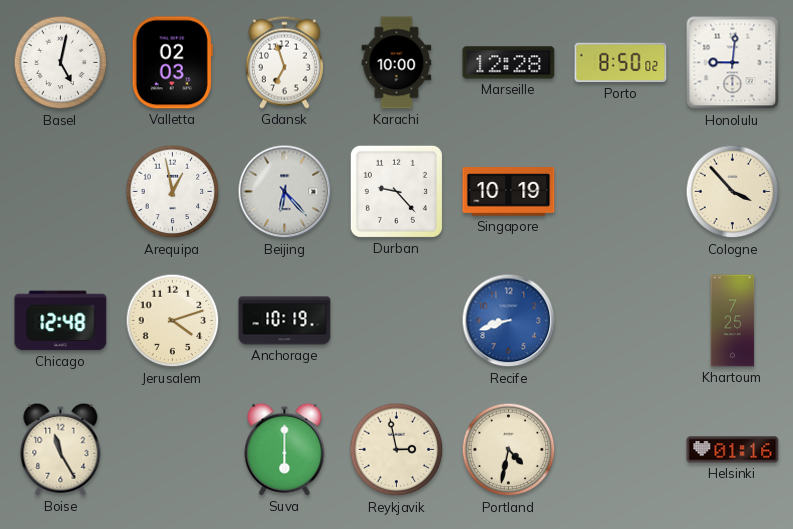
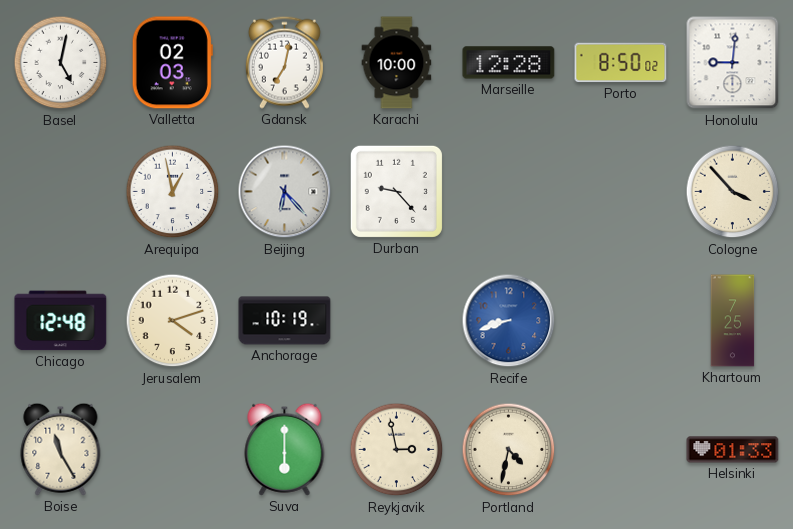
Gdansk: 6:57 -> 7:02
Singapore: 10:19 -> none
Helsinki: 01:16 -> 01:33
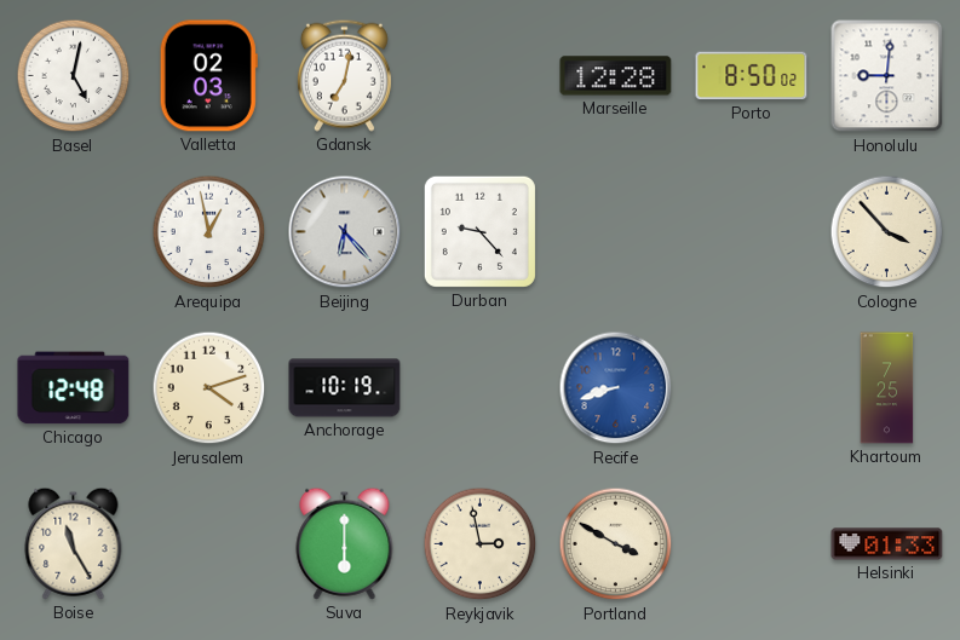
Karachi: 10:00 -> none
Portland: 4:32 -> 3:50
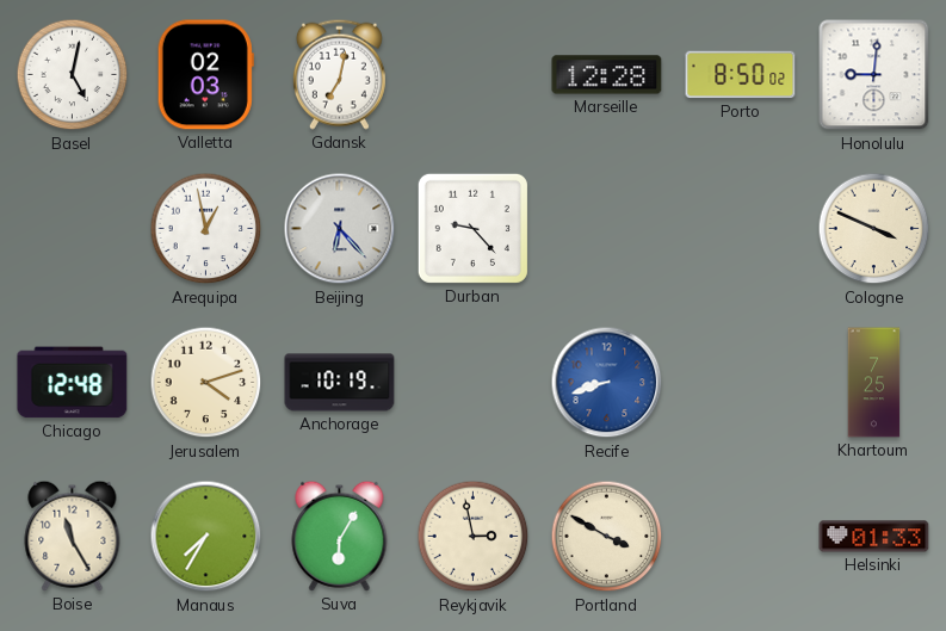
Cologne: 3:53 -> 3:49
Manaus: none -> 7:35
Suva: 6:00 -> 6:05
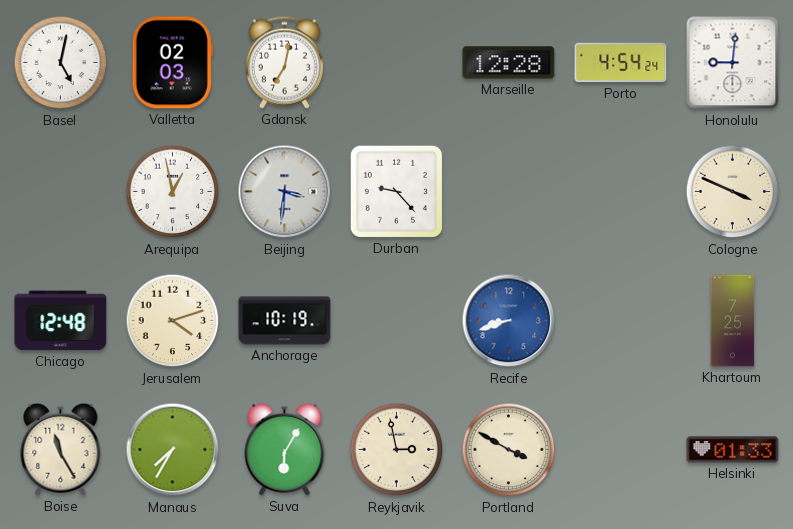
Porto: 8:50 -> 4:54
Beijing: 6:23 -> 3:31
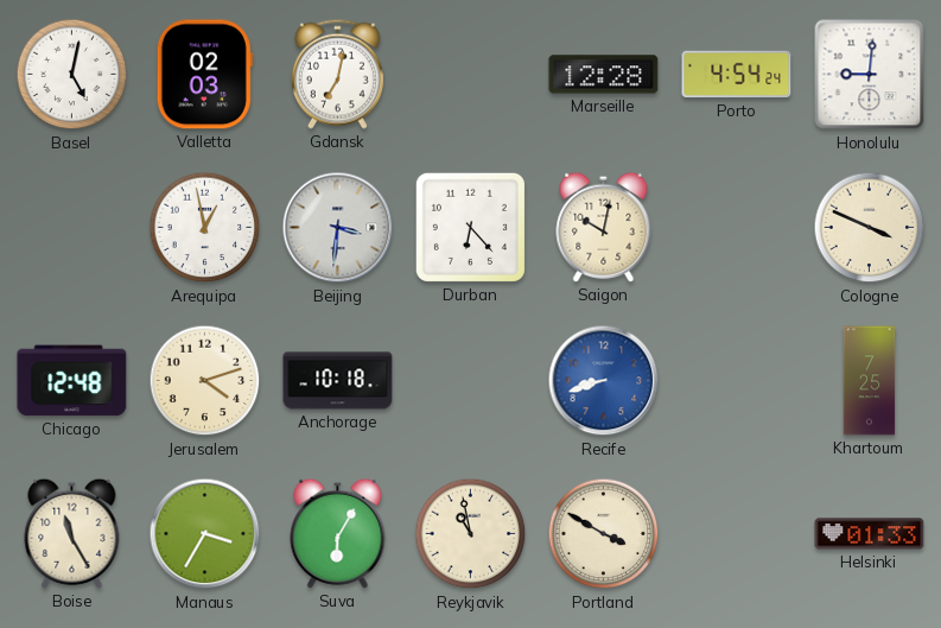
Durban: 9:23 -> 6:23
Saigon: none -> 10:02
Anchorage: 10:19 -> 10:18
Manaus: 7:35 -> 3:35
Reykjavik: 2:58 -> 10:58
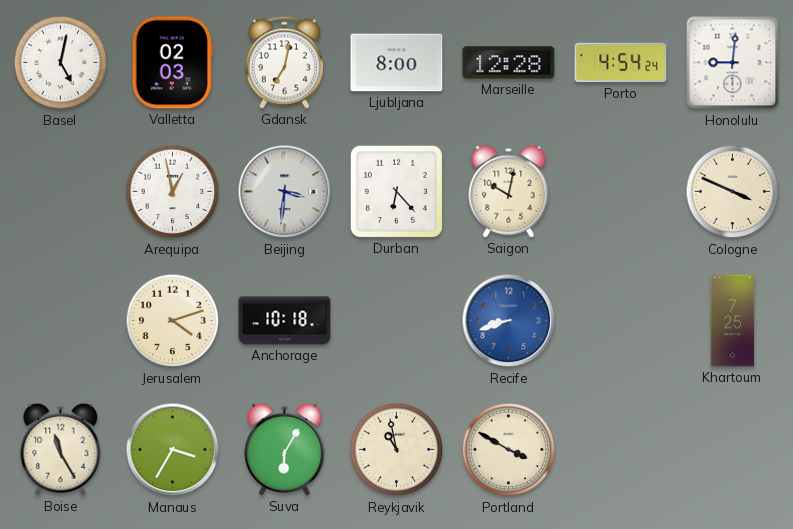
Ljubljana: none -> 8:00
Chicago: 12:48 -> none
Helsinki: 01:33 -> none
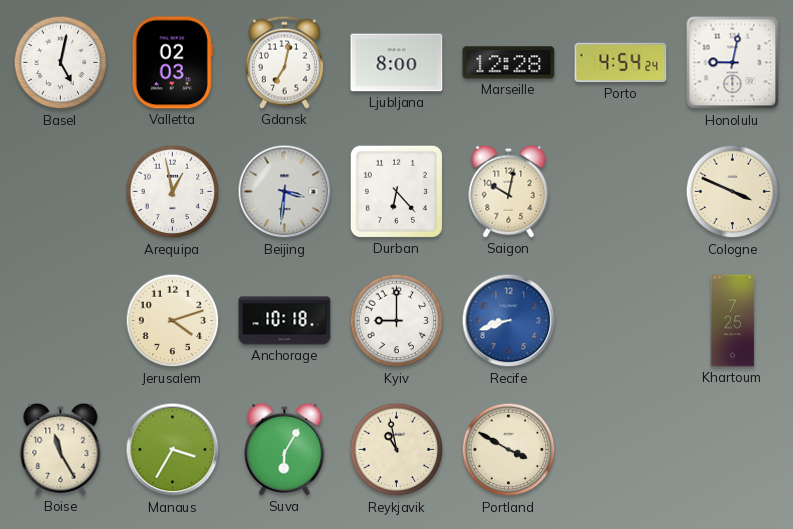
Honolulu: 9:01 -> 9:02
Kyiv: none -> 9:00
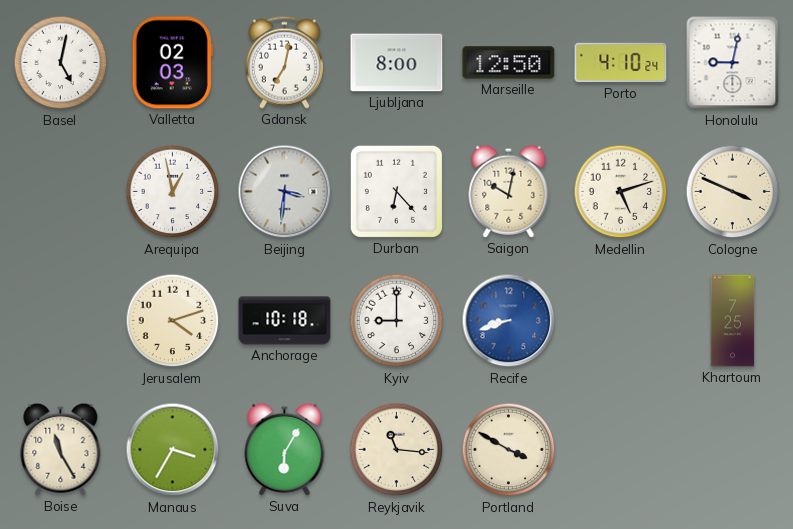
Marseille: 12:28 -> 12:50
Porto: 4:54 -> 4:10
Medellin: none -> 5:12
Reykjavik: 10:58 -> 11:16
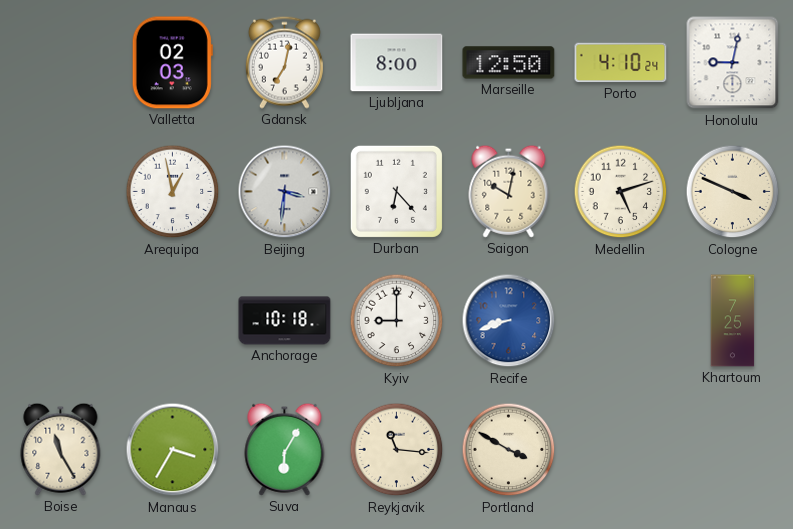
Basel: 5:02 -> none
Jerusalem: 4:12 -> none
